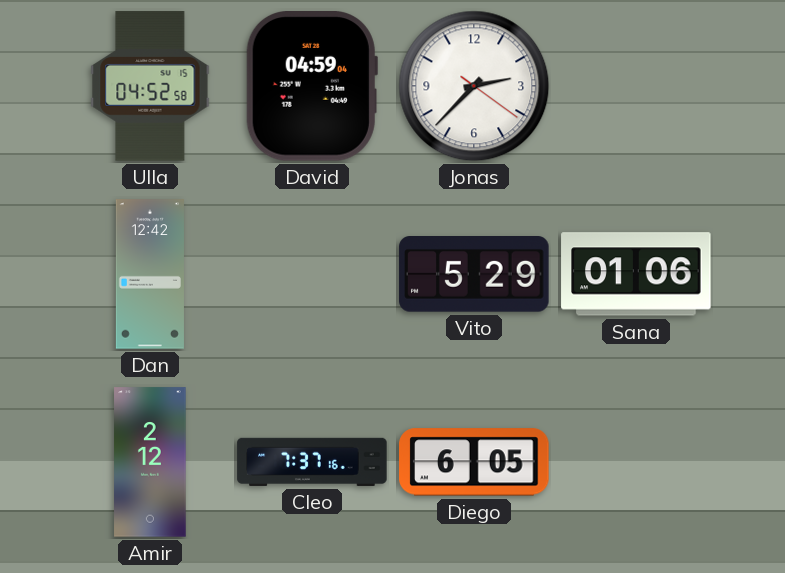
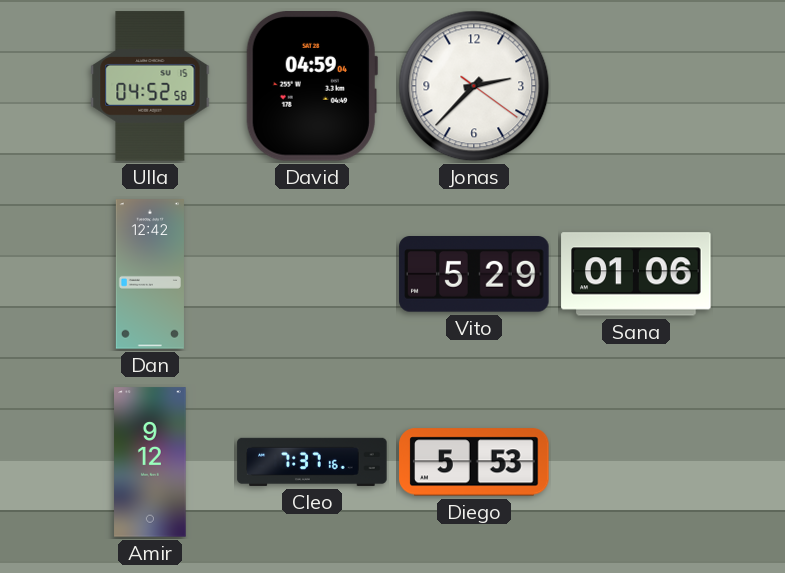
Amir: 2:12 -> 9:12
Diego: 6:05 -> 5:53
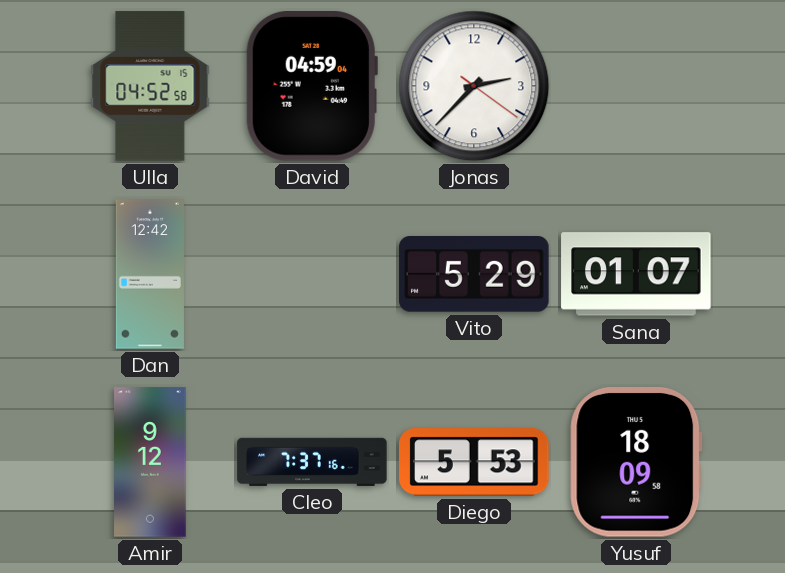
Sana: 01:06 -> 01:07
Yusuf: none -> 18:09
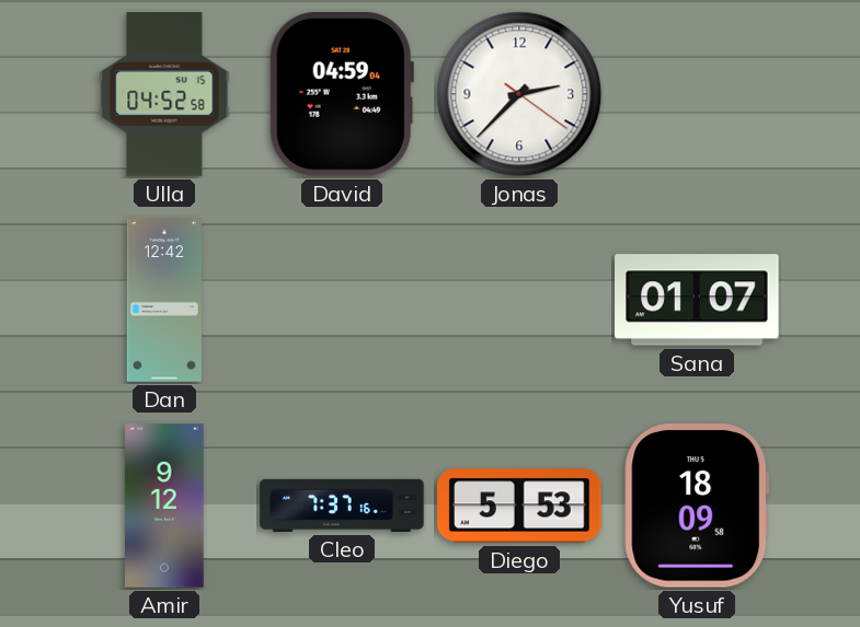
Vito: 5:29 -> none
